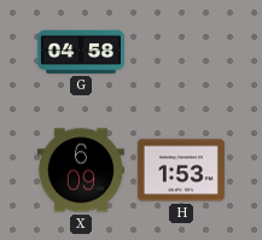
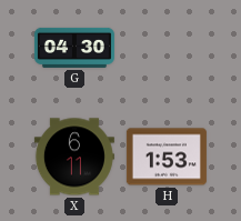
G: 04:58 -> 04:30
X: 6:09 -> 6:11
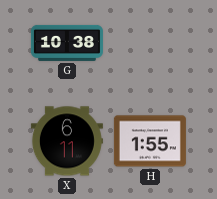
G: 04:30 -> 10:38
H: 1:53 -> 1:55
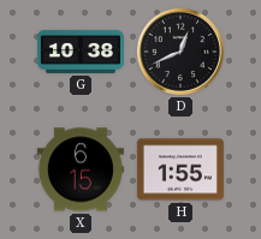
D: none -> 12:41
X: 6:11 -> 6:15
